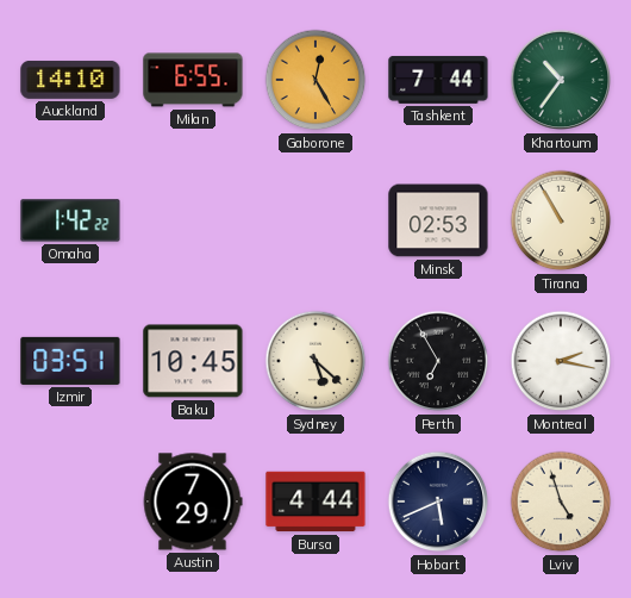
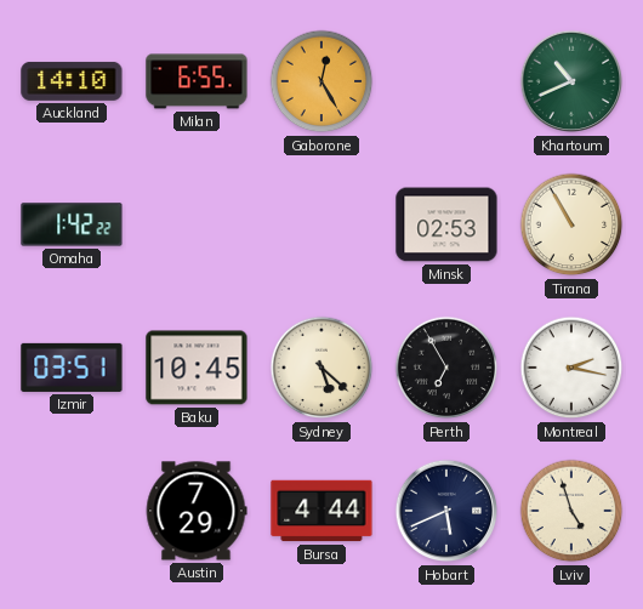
Tashkent: 7:44 -> none
Khartoum: 10:36 -> 10:41
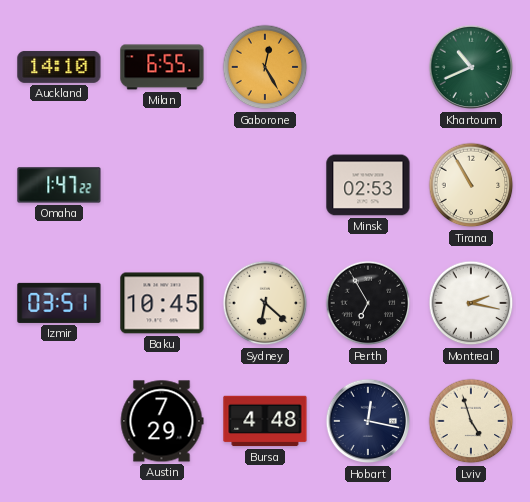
Omaha: 1:42 -> 1:47
Sydney: 5:22 -> 6:22
Bursa: 4:44 -> 4:48
Hobart: 5:41 -> 12:17
